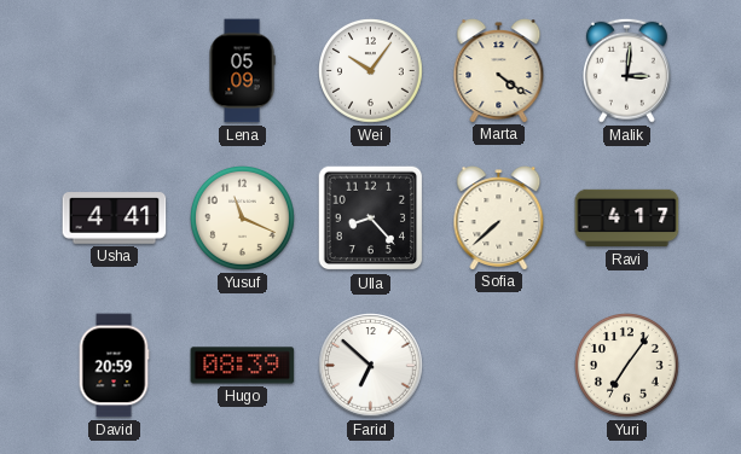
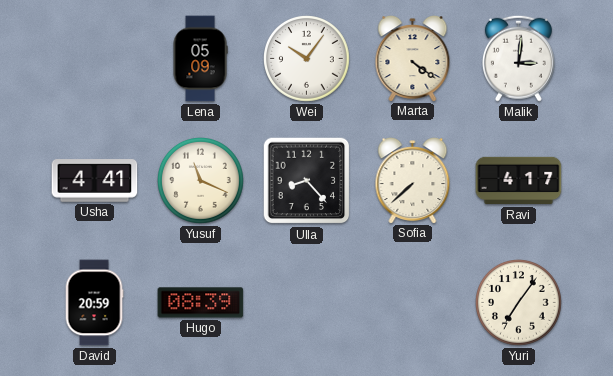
Farid: 6:52 -> none
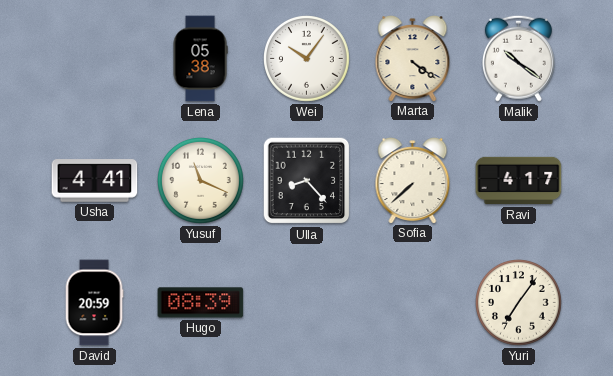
Lena: 05:09 -> 05:38
Malik: 3:01 -> 10:21
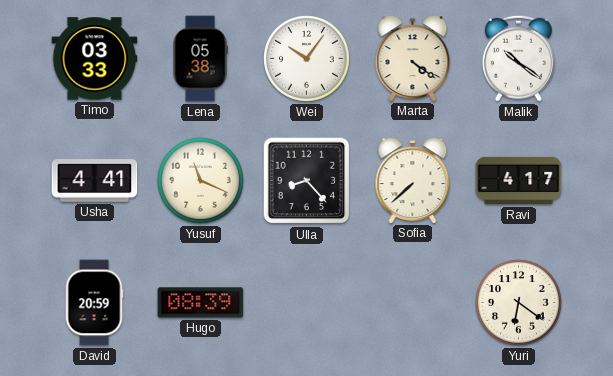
Timo: none -> 03:33
Yuri: 7:06 -> 6:21
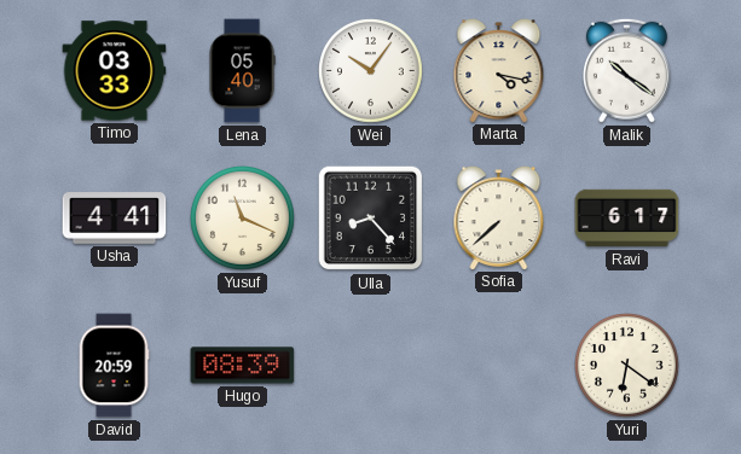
Lena: 05:38 -> 05:40
Marta: 4:21 -> 4:17
Ravi: 4:17 -> 6:17
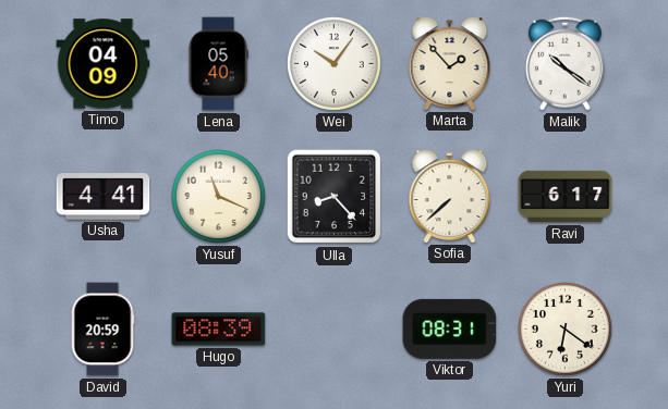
Timo: 03:33 -> 04:09
Marta: 4:17 -> 1:53
Viktor: none -> 08:31
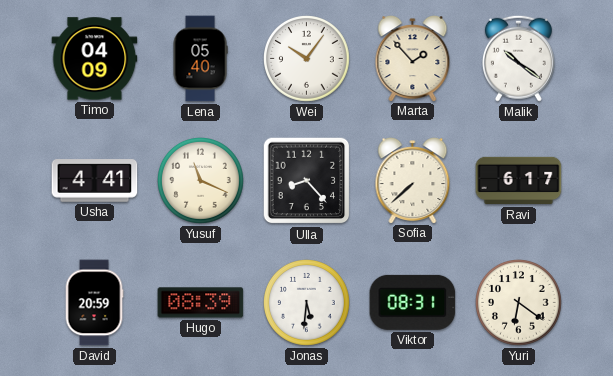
Jonas: none -> 5:31
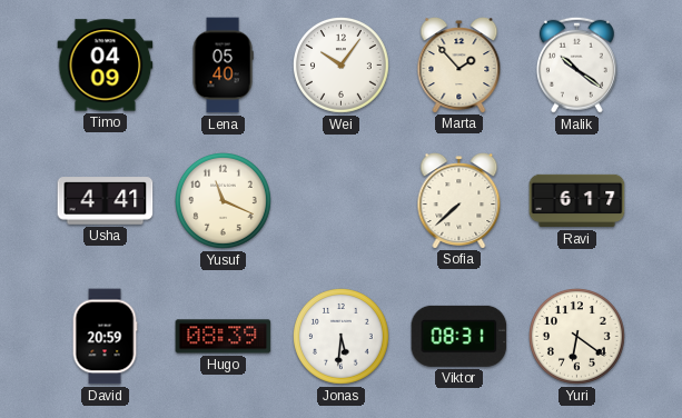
Ulla: 8:23 -> none
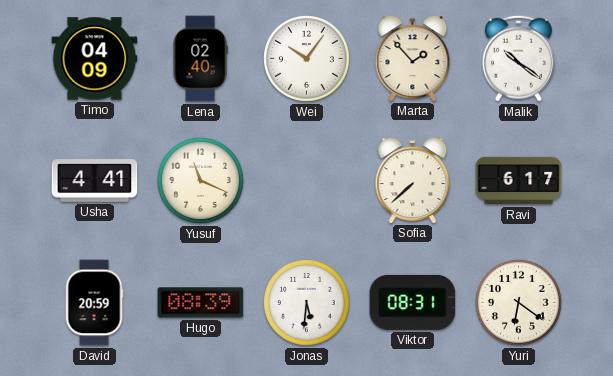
Lena: 05:40 -> 02:40
